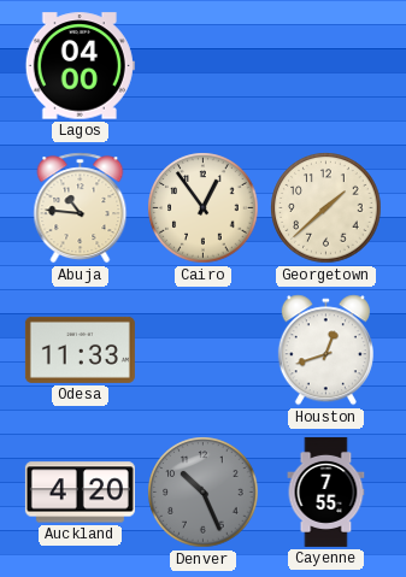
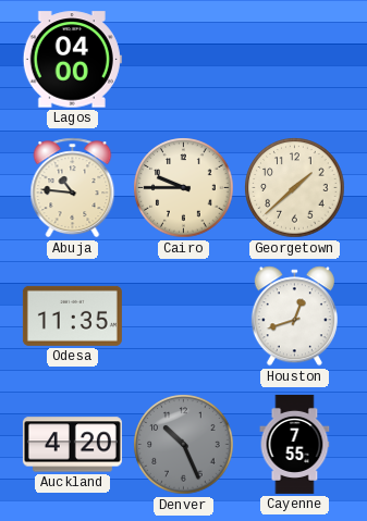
Cairo: 12:54 -> 9:45
Odesa: 11:33 -> 11:35
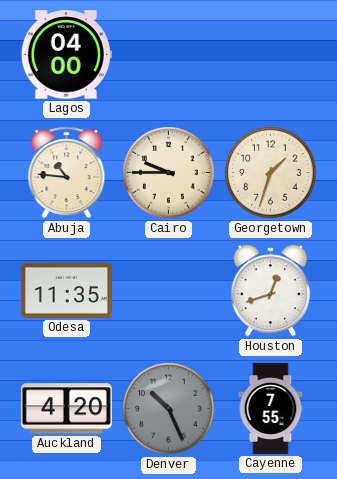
Georgetown: 1:38 -> 1:33
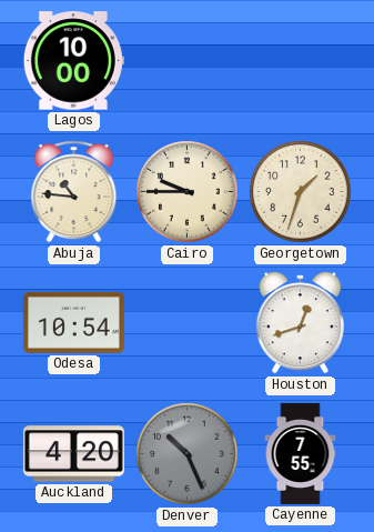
Lagos: 04:00 -> 10:00
Odesa: 11:35 -> 10:54
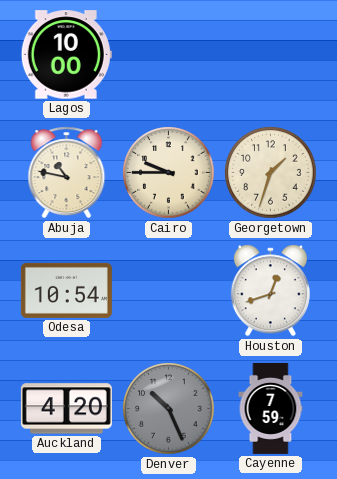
Abuja: 10:46 -> 10:47
Cayenne: 7:55 -> 7:59
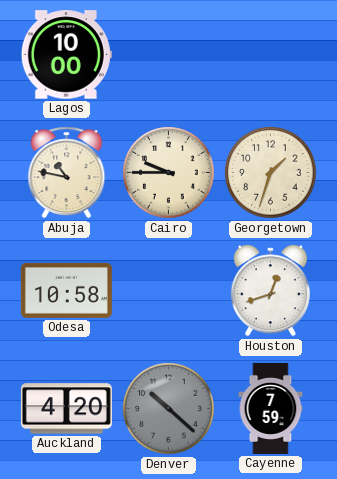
Odesa: 10:54 -> 10:58
Denver: 10:26 -> 10:22
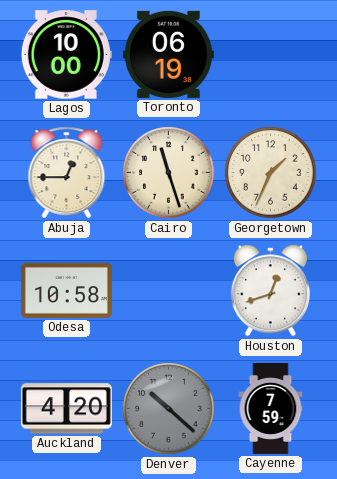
Toronto: none -> 06:19
Abuja: 10:47 -> 12:45
Cairo: 9:45 -> 11:27
Georgetown: 1:33 -> 1:34
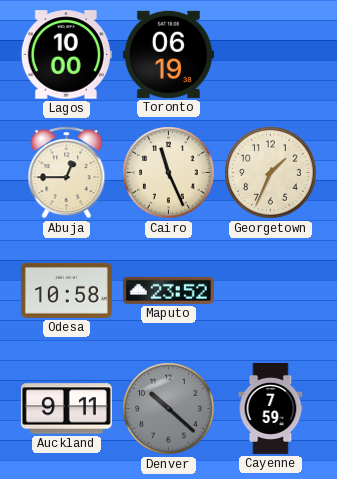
Cairo: 11:27 -> 11:26
Maputo: none -> 23:52
Houston: 12:42 -> none
Auckland: 4:20 -> 9:11
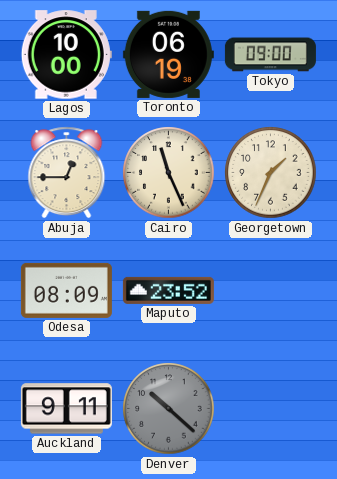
Tokyo: none -> 09:00
Odesa: 10:58 -> 08:09
Cayenne: 7:59 -> none
